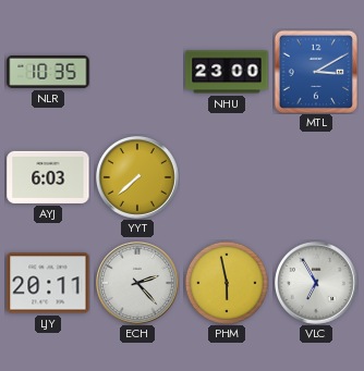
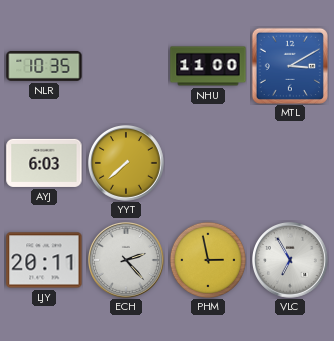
NHU: 23:00 -> 11:00
PHM: 5:58 -> 2:58
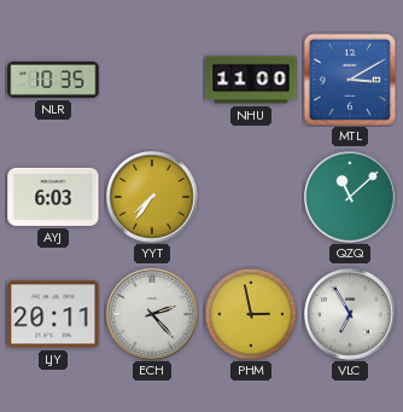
YYT: 7:38 -> 7:36
QZQ: none -> 11:08
